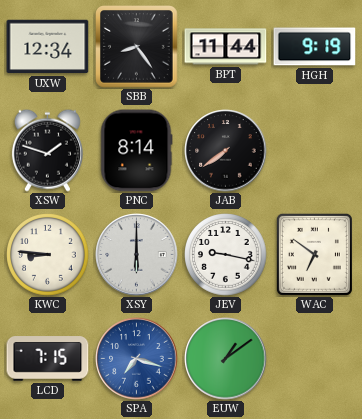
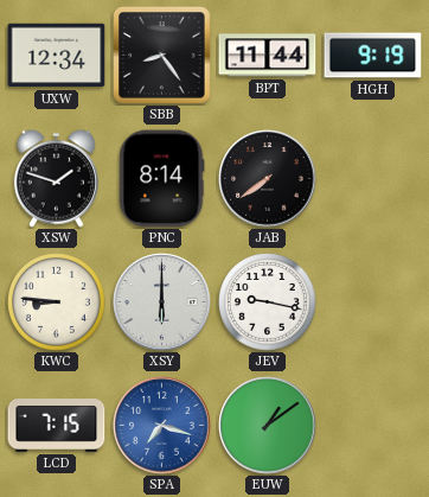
WAC: 6:51 -> none
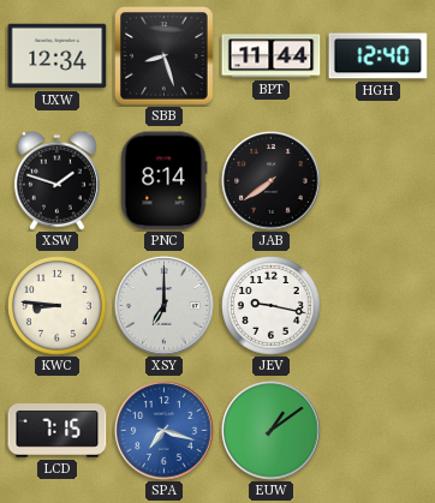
SBB: 8:24 -> 8:27
HGH: 9:19 -> 12:40
XSY: 6:00 -> 7:00
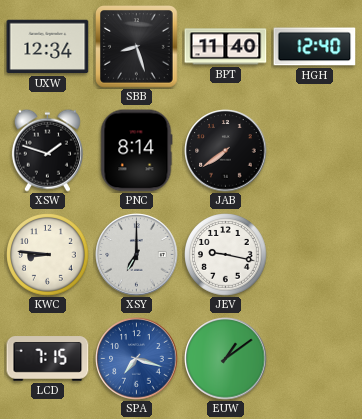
BPT: 11:44 -> 11:40
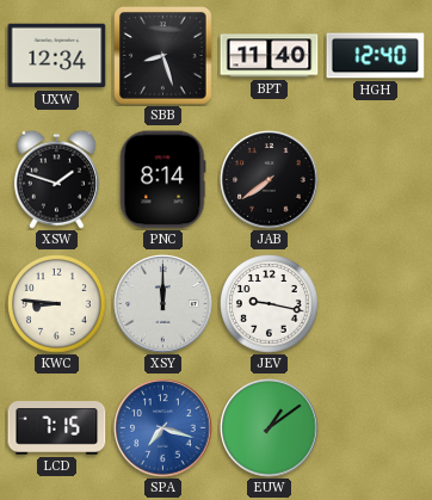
XSY: 7:00 -> 12:00
